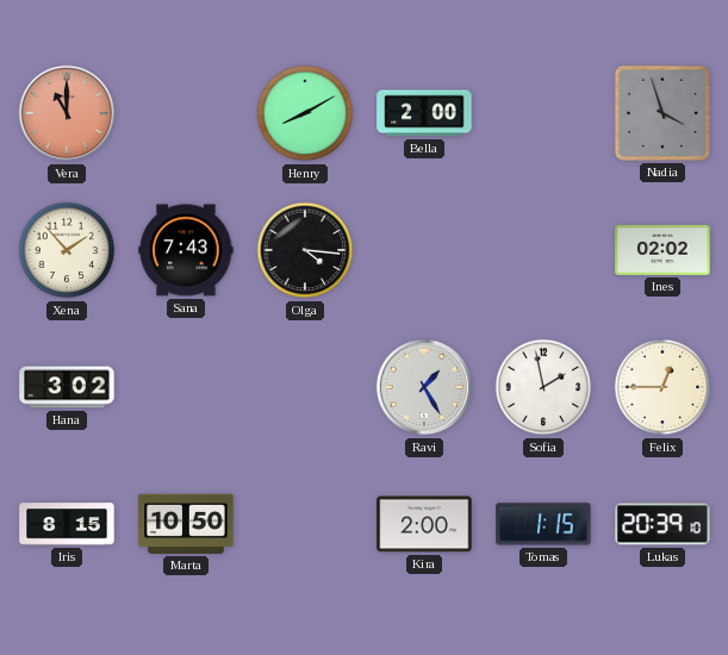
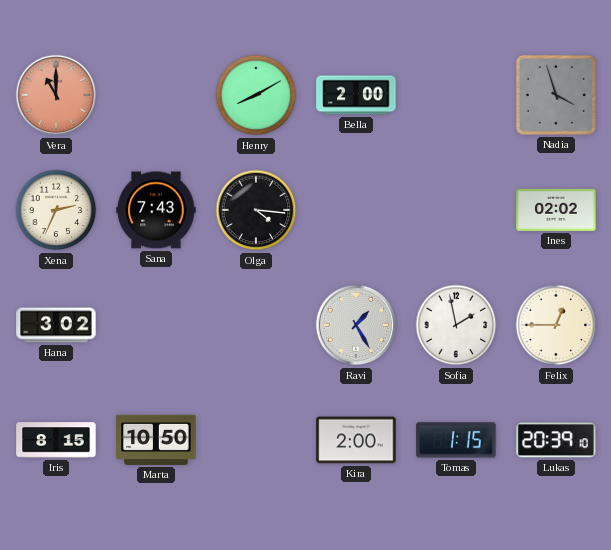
Xena: 1:53 -> 2:34
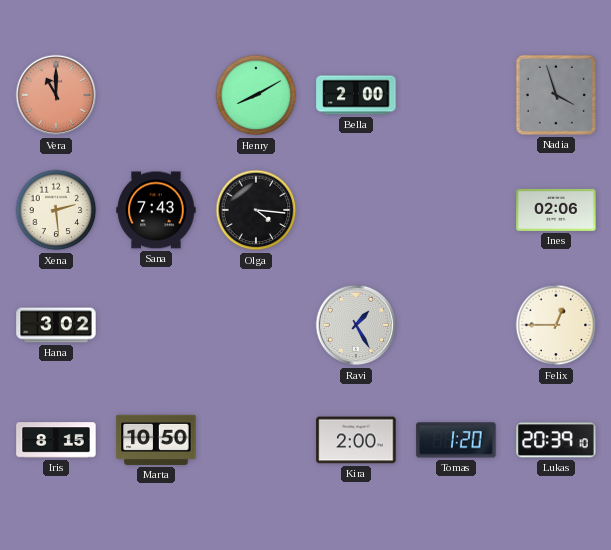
Xena: 2:34 -> 2:29
Ines: 02:02 -> 02:06
Sofia: 1:58 -> none
Tomas: 1:15 -> 1:20
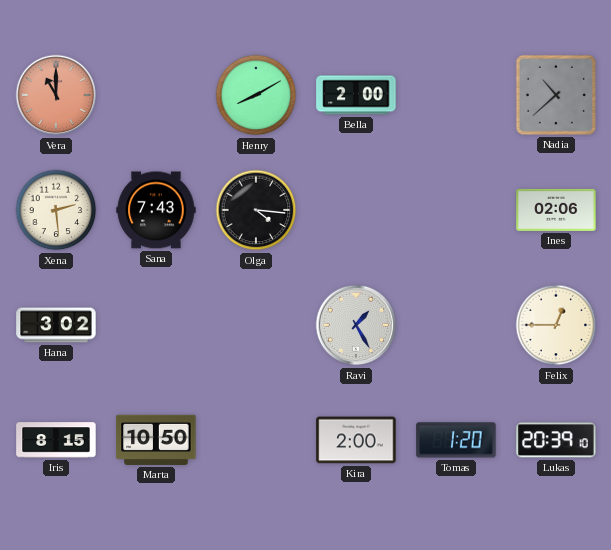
Nadia: 3:57 -> 10:38
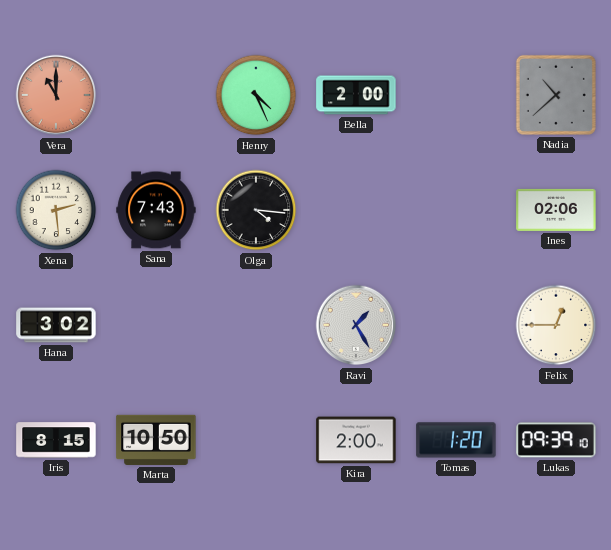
Henry: 8:10 -> 4:26
Lukas: 20:39 -> 09:39
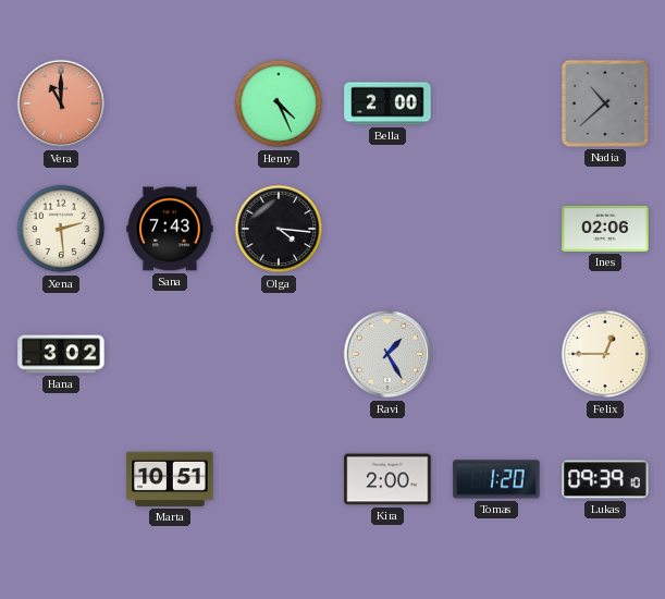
Iris: 8:15 -> none
Marta: 10:50 -> 10:51
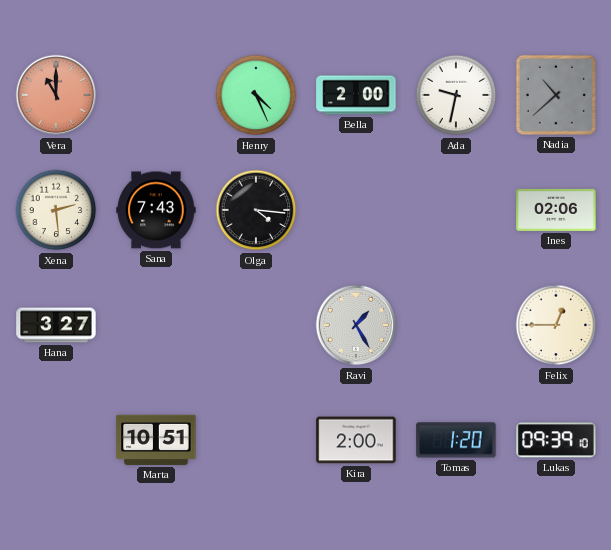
Ada: none -> 9:32
Hana: 3:02 -> 3:27
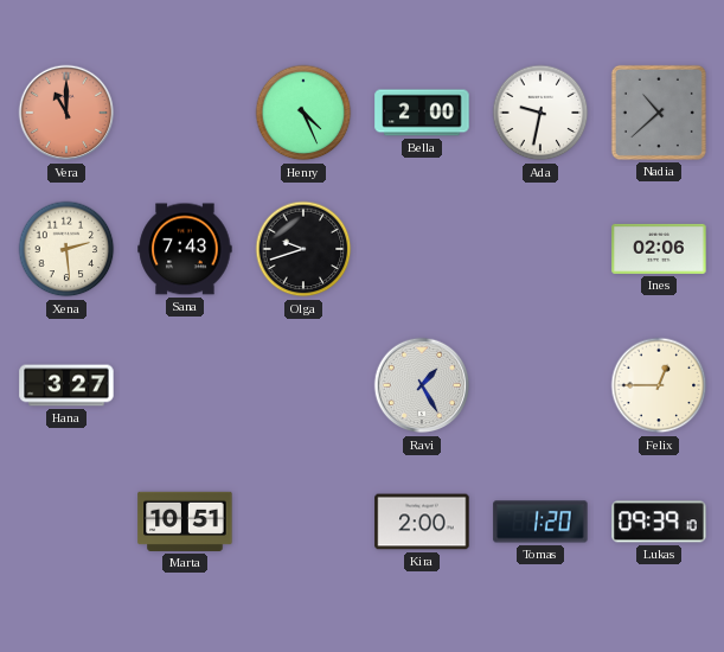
Olga: 4:16 -> 9:42
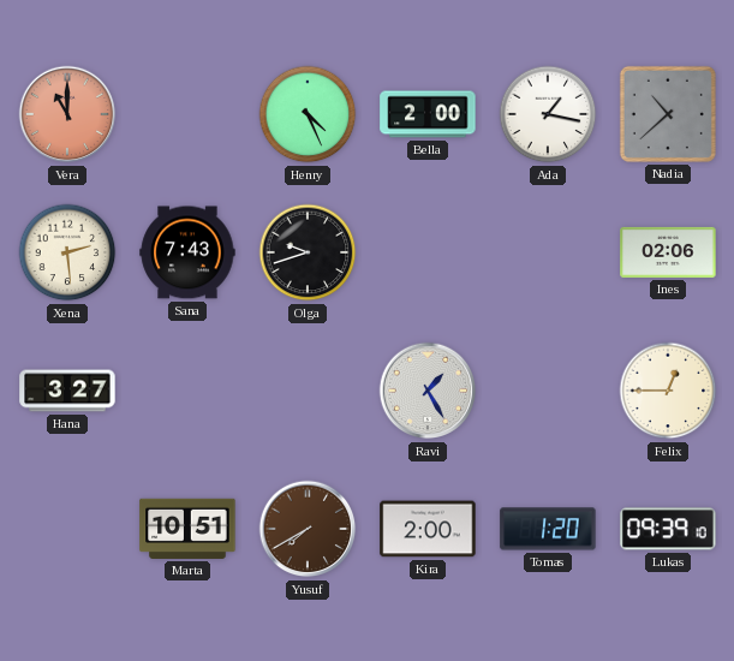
Ada: 9:32 -> 1:17
Yusuf: none -> 7:40
